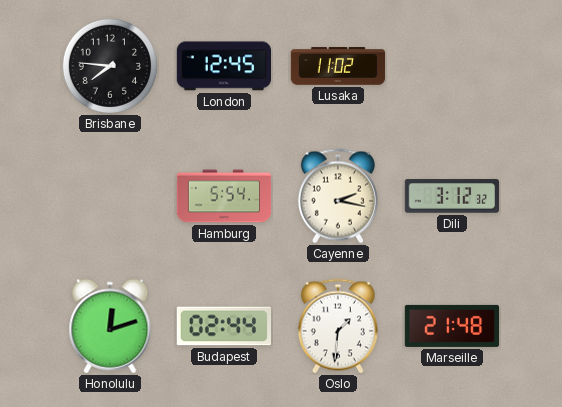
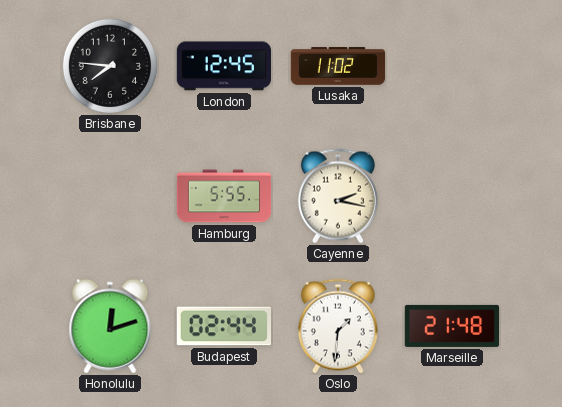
Hamburg: 5:54 -> 5:55
Dili: 3:12 -> none
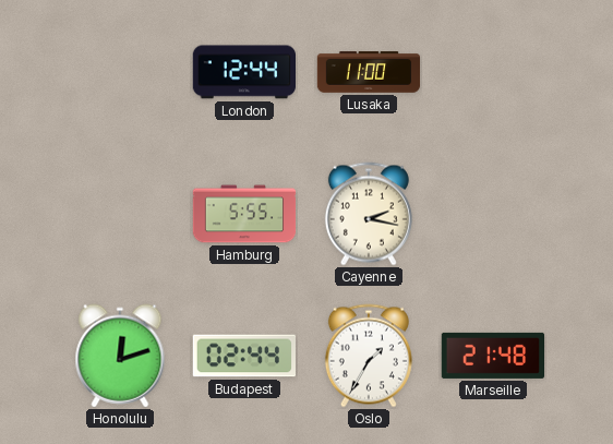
Brisbane: 7:46 -> none
London: 12:45 -> 12:44
Lusaka: 11:02 -> 11:00
Oslo: 1:31 -> 1:35
